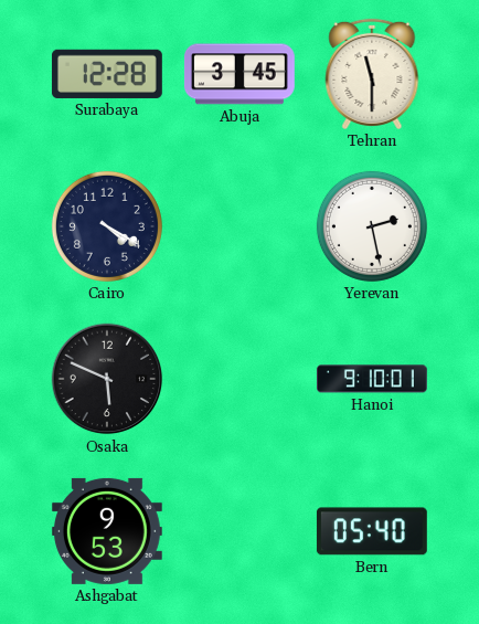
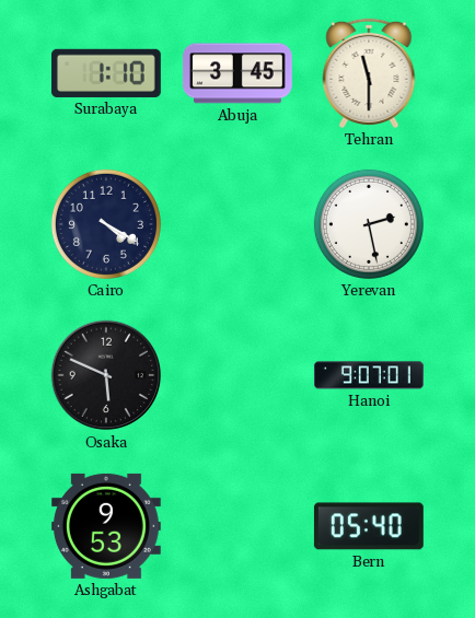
Surabaya: 12:28 -> 1:10
Hanoi: 9:10 -> 9:07
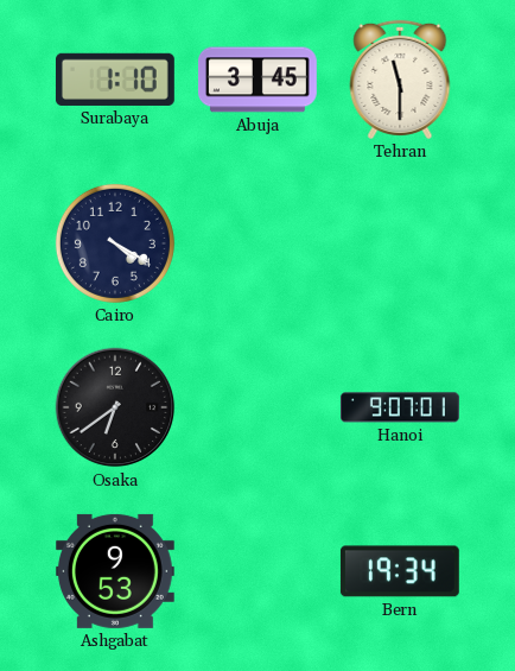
Yerevan: 2:28 -> none
Osaka: 5:49 -> 6:39
Bern: 05:40 -> 19:34
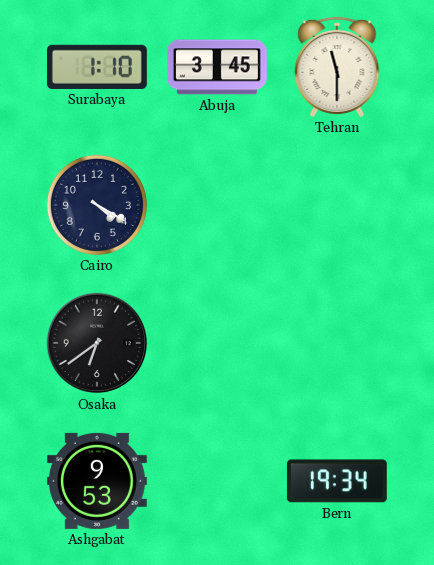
Hanoi: 9:07 -> none
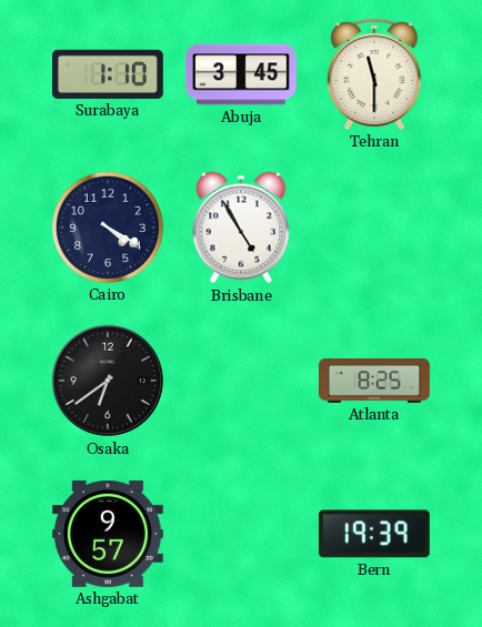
Brisbane: none -> 4:55
Atlanta: none -> 8:25
Ashgabat: 9:53 -> 9:57
Bern: 19:34 -> 19:39
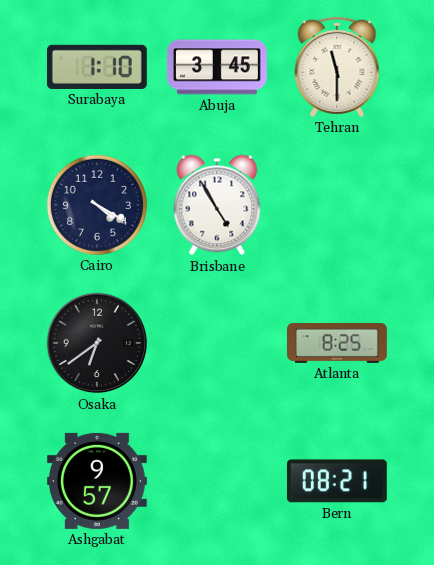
Bern: 19:39 -> 08:21
